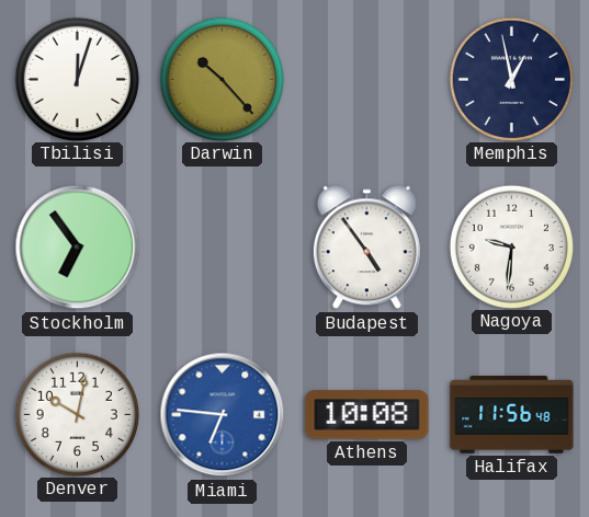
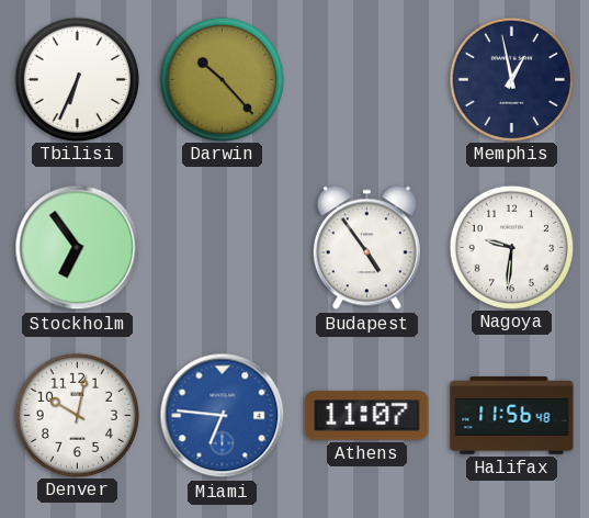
Tbilisi: 12:03 -> 6:34
Athens: 10:08 -> 11:07
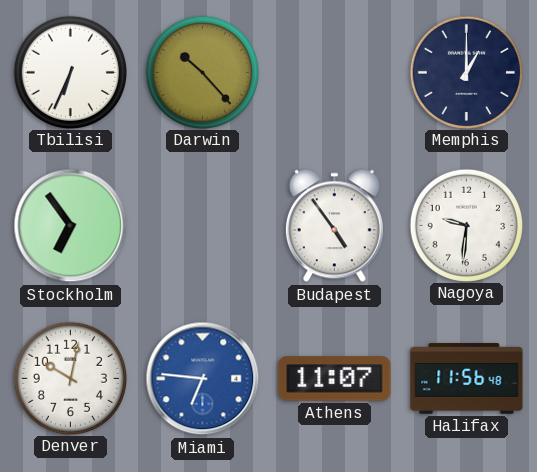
Memphis: 12:58 -> 1:00
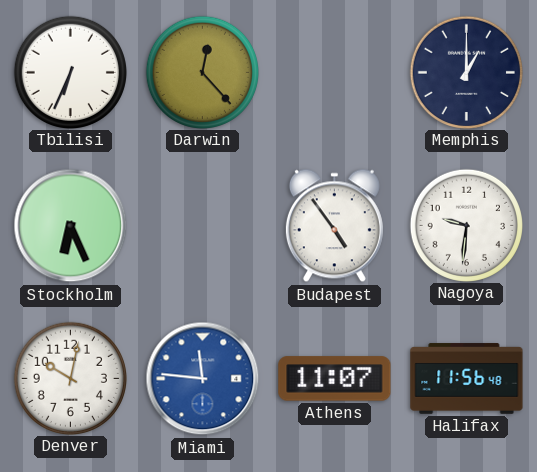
Darwin: 10:23 -> 12:23
Stockholm: 6:54 -> 6:26
Miami: 6:46 -> 11:46
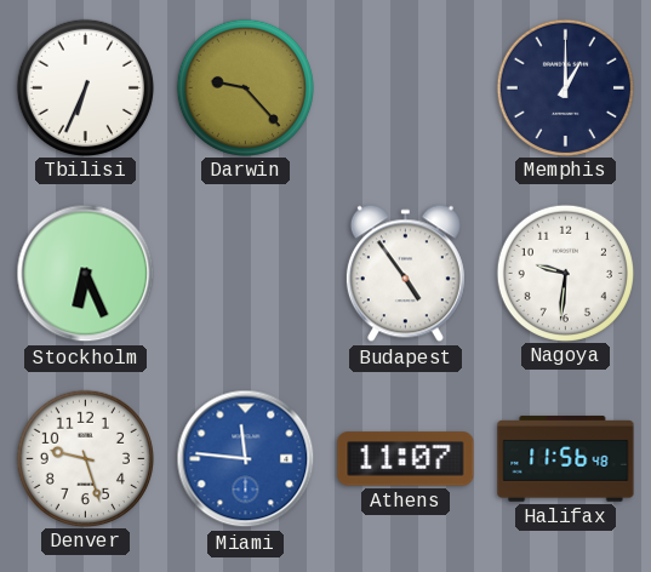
Darwin: 12:23 -> 9:23
Denver: 10:02 -> 9:27
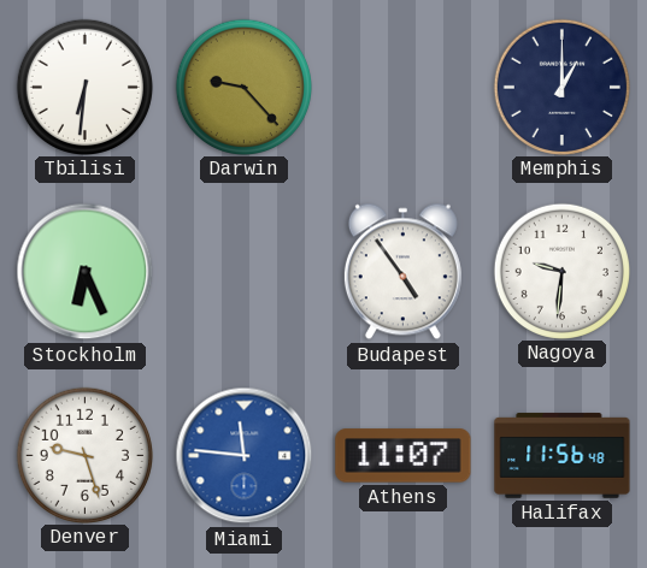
Tbilisi: 6:34 -> 6:31
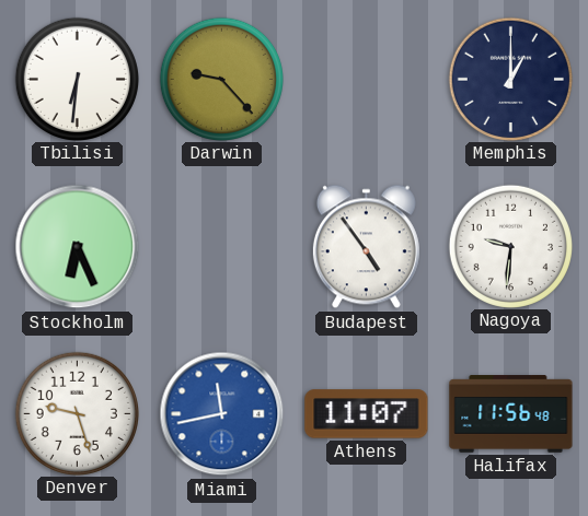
Miami: 11:46 -> 11:43
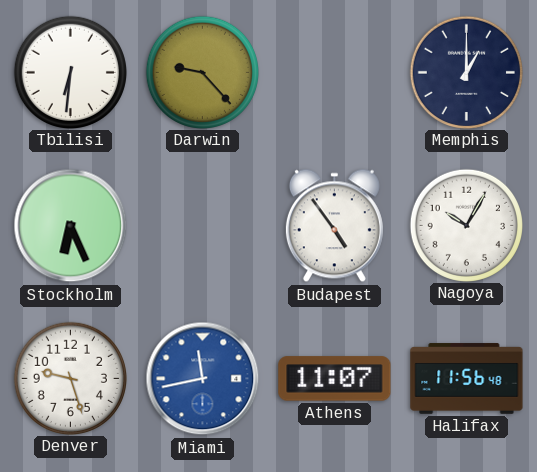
Nagoya: 9:31 -> 10:05
